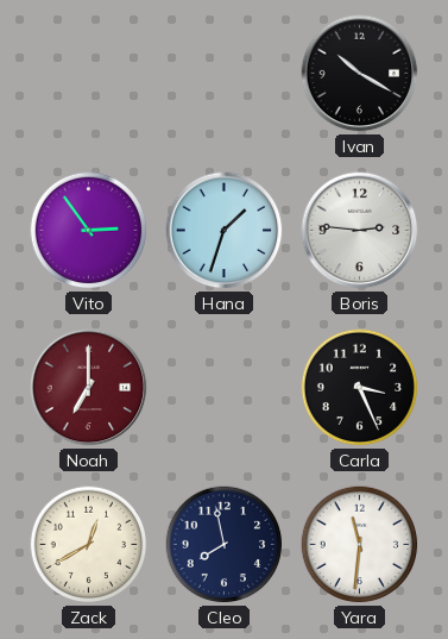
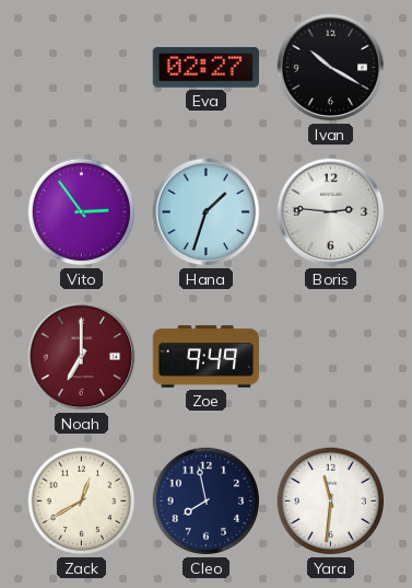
Eva: none -> 02:27
Zoe: none -> 9:49
Carla: 3:26 -> none
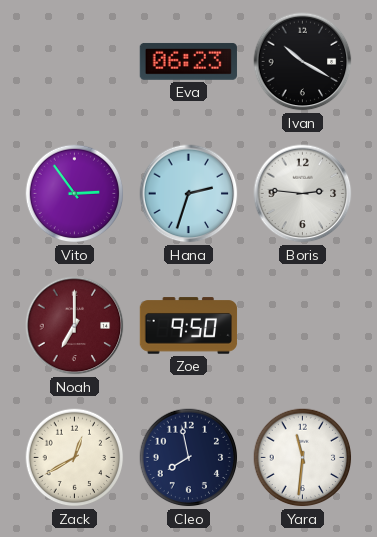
Eva: 02:27 -> 06:23
Hana: 1:33 -> 2:33
Zoe: 9:49 -> 9:50
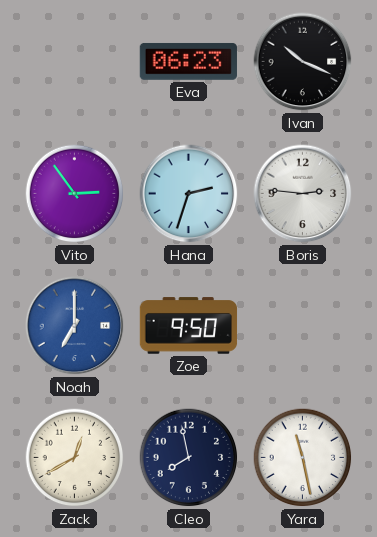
Ivan: 10:20 -> 10:19
Noah dial: burgundy -> blue
Yara: 11:31 -> 11:28
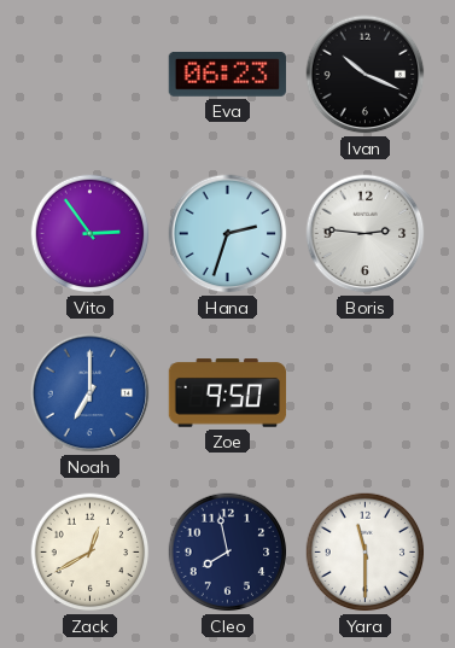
Yara: 11:28 -> 11:30
